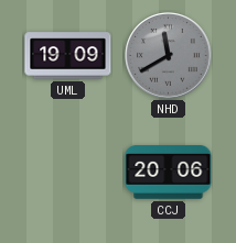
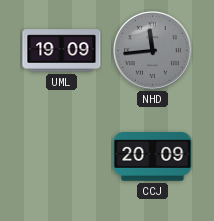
NHD: 11:40 -> 11:44
CCJ: 20:06 -> 20:09
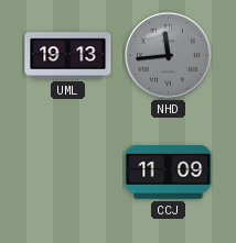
UML: 19:09 -> 19:13
CCJ: 20:09 -> 11:09
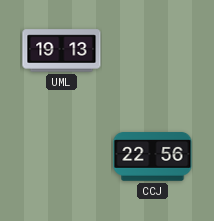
NHD: 11:44 -> none
CCJ: 11:09 -> 22:56
